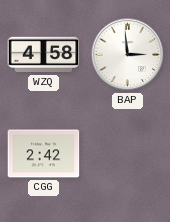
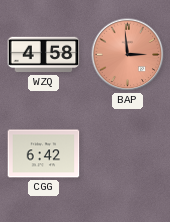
BAP dial: white -> salmon
CGG: 2:42 -> 6:42
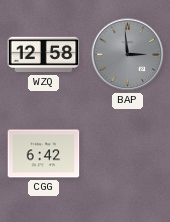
WZQ: 4:58 -> 12:58
BAP dial: salmon -> grey
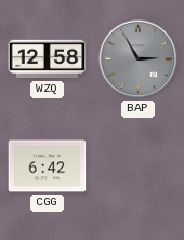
BAP: 2:59 -> 2:55
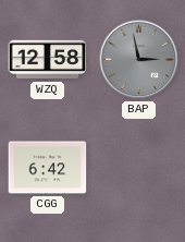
BAP: 2:55 -> 2:58
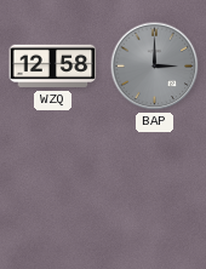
BAP: 2:58 -> 3:00
CGG: 6:42 -> none
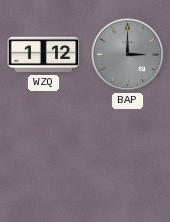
WZQ: 12:58 -> 1:12
